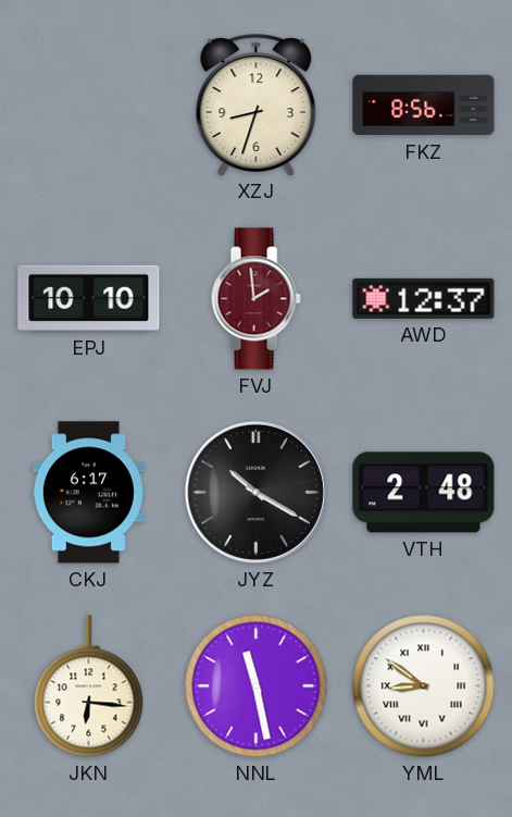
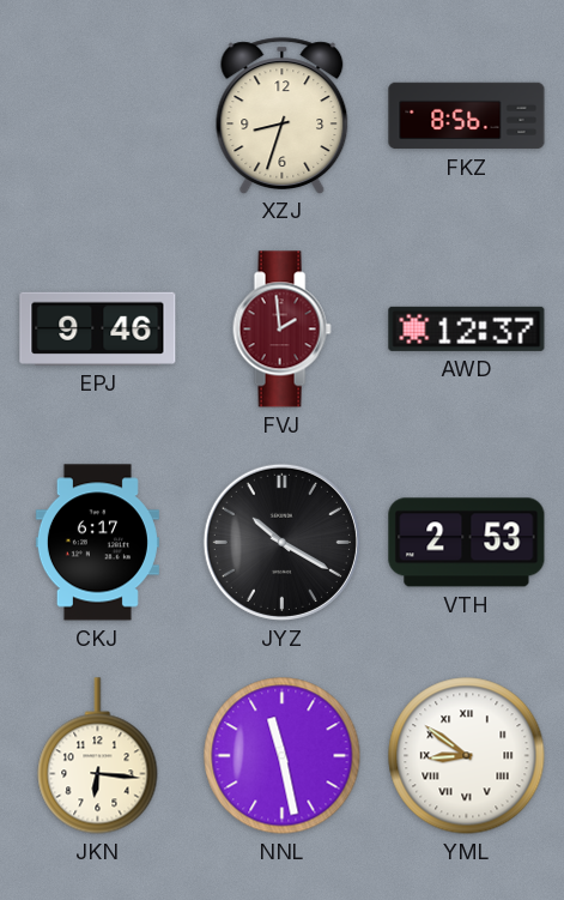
EPJ: 10:10 -> 9:46
VTH: 2:48 -> 2:53
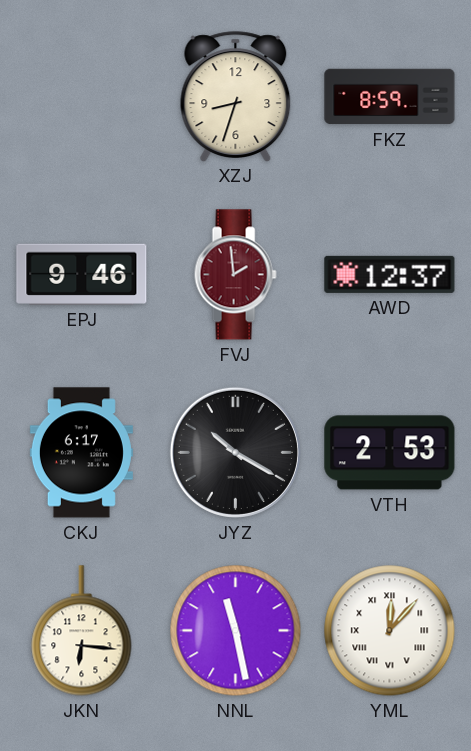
FKZ: 8:56 -> 8:59
YML: 8:51 -> 12:07
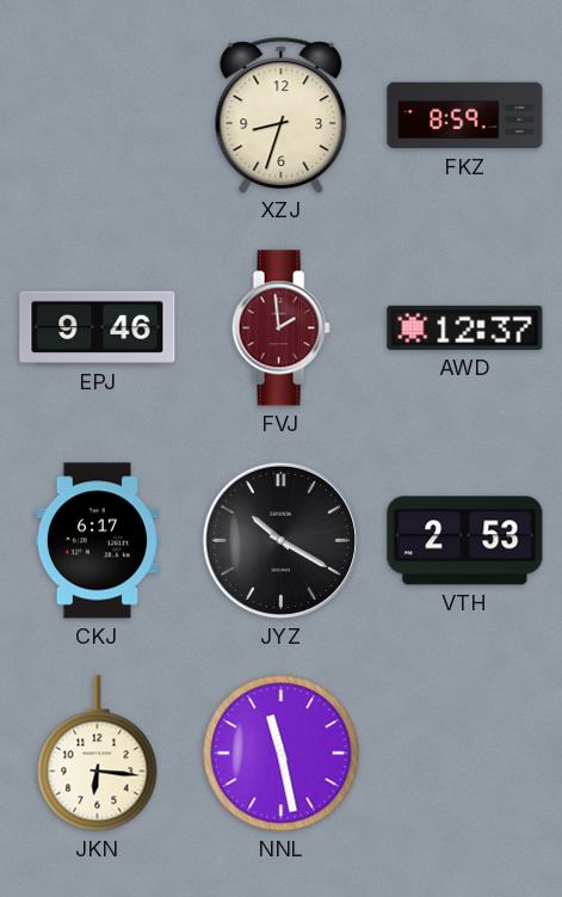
YML: 12:07 -> none
